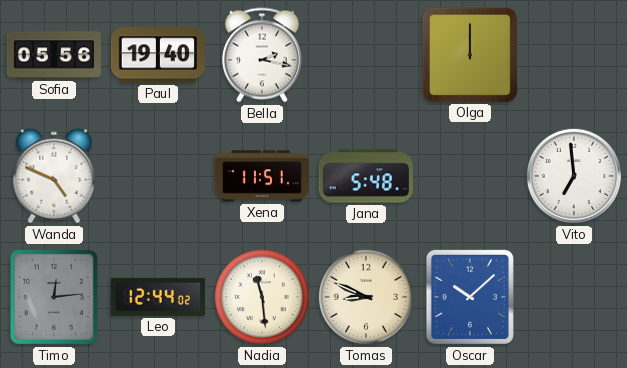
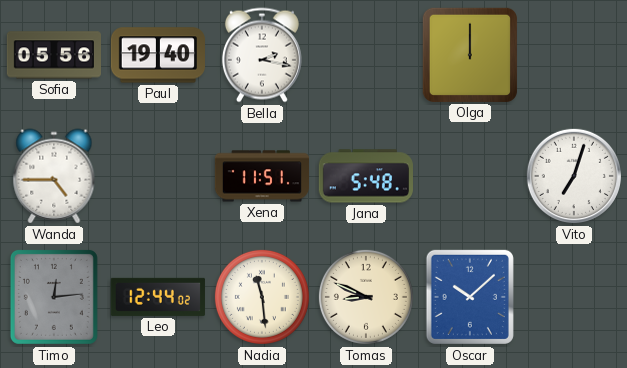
Wanda: 4:49 -> 4:45
Vito: 6:59 -> 7:03
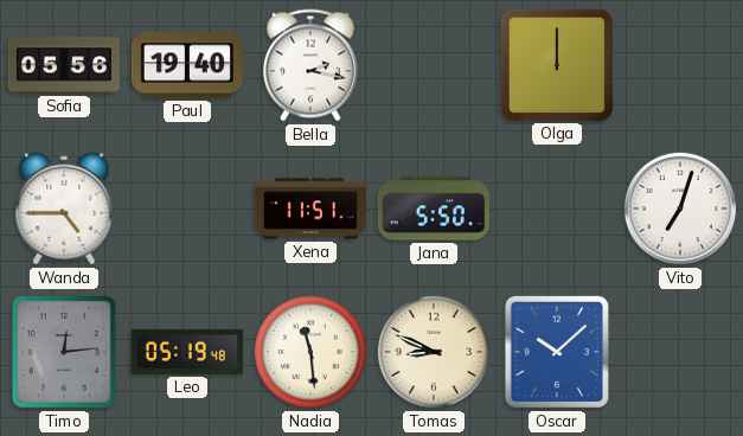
Jana: 5:48 -> 5:50
Leo: 12:44 -> 05:19
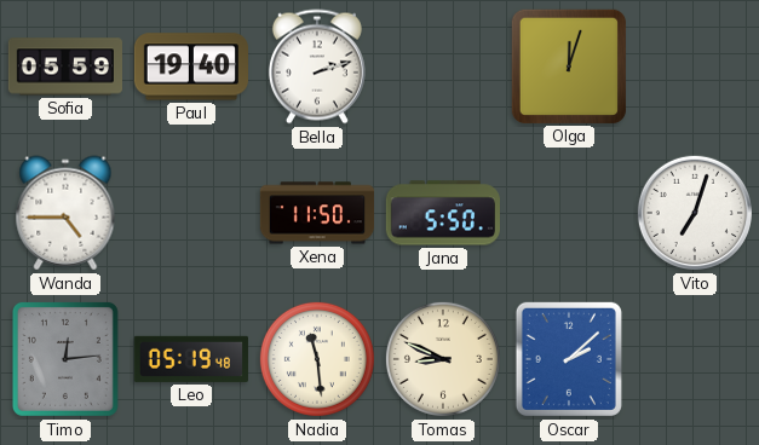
Sofia: 05:56 -> 05:59
Bella: 2:17 -> 2:12
Olga: 12:00 -> 12:03
Xena: 11:51 -> 11:50
Oscar: 10:08 -> 2:08
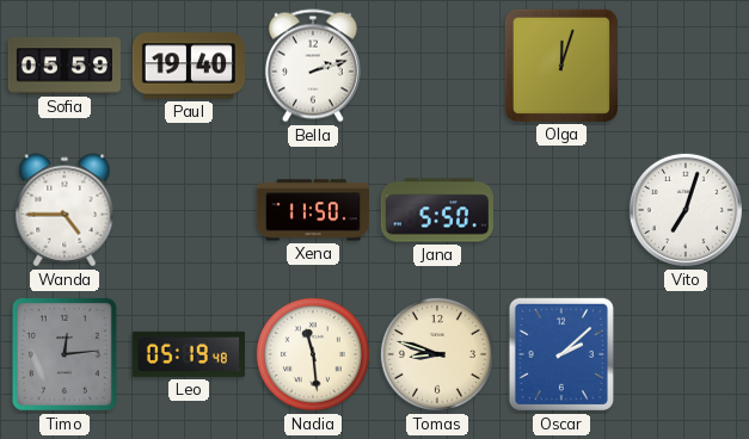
Tomas: 8:49 -> 8:48
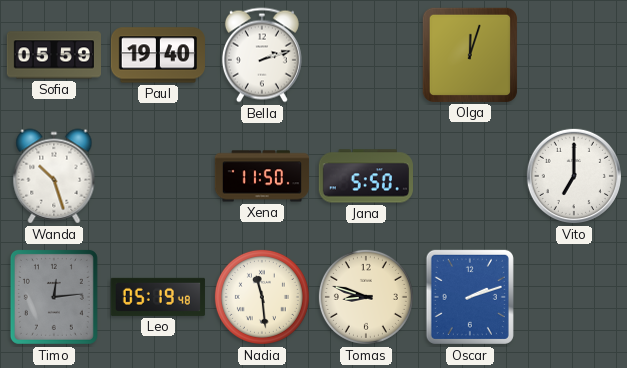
Wanda: 4:45 -> 10:27
Vito: 7:03 -> 7:00
Oscar: 2:08 -> 2:12
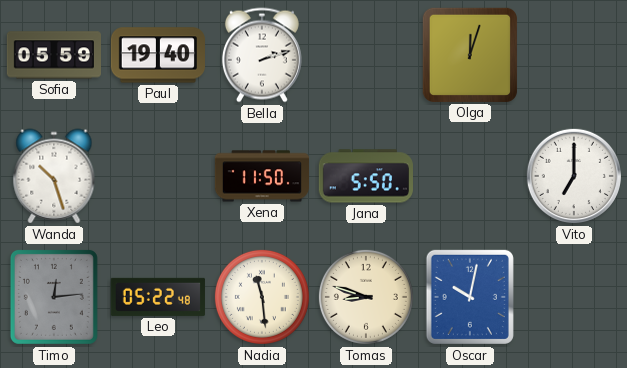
Leo: 05:19 -> 05:22
Oscar: 2:12 -> 10:02
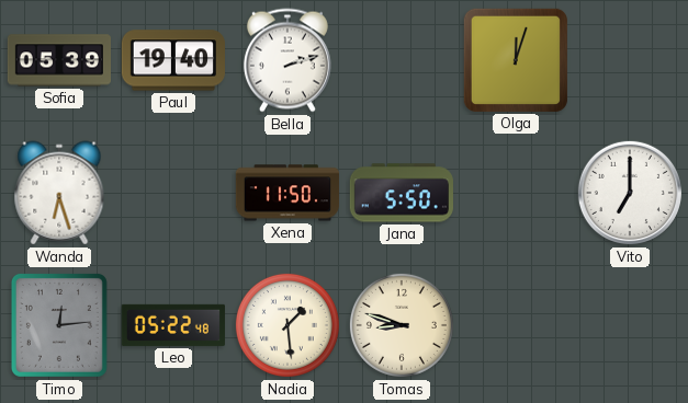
Sofia: 05:59 -> 05:39
Wanda: 10:27 -> 6:27
Nadia: 11:29 -> 1:29
Oscar: 10:02 -> none
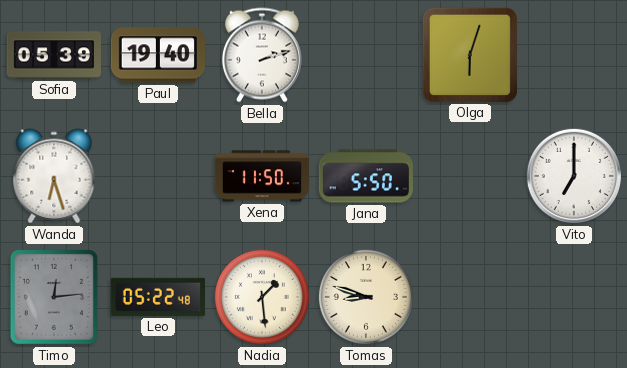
Olga: 12:03 -> 6:03
